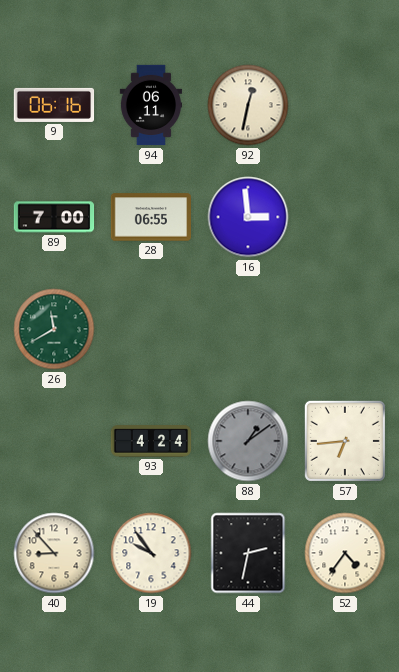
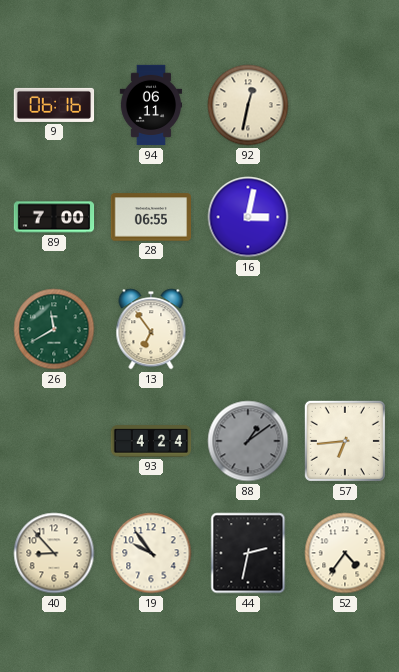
16: 2:59 -> 3:02
13: none -> 6:54
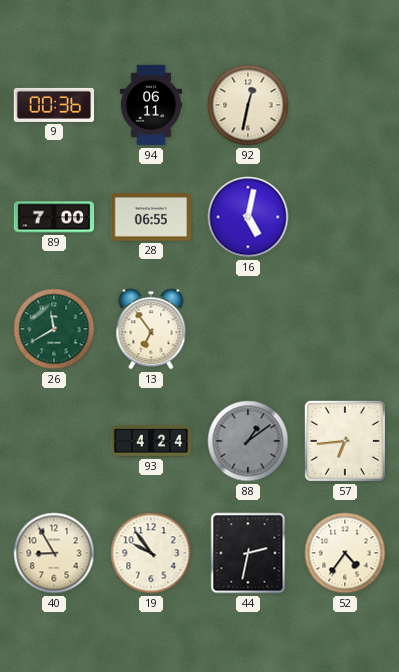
9: 06:16 -> 00:36
16: 3:02 -> 5:02
40: 8:53 -> 8:55
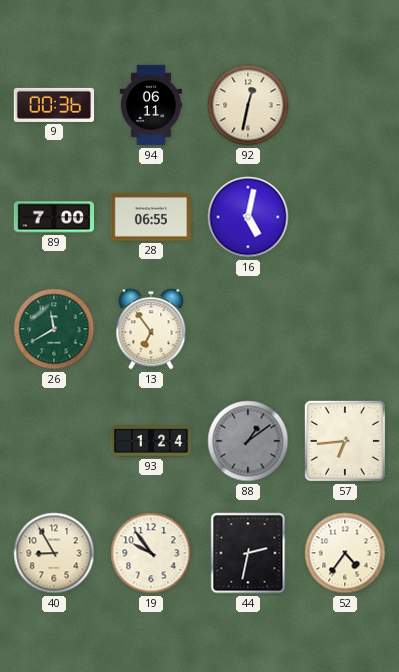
93: 4:24 -> 1:24
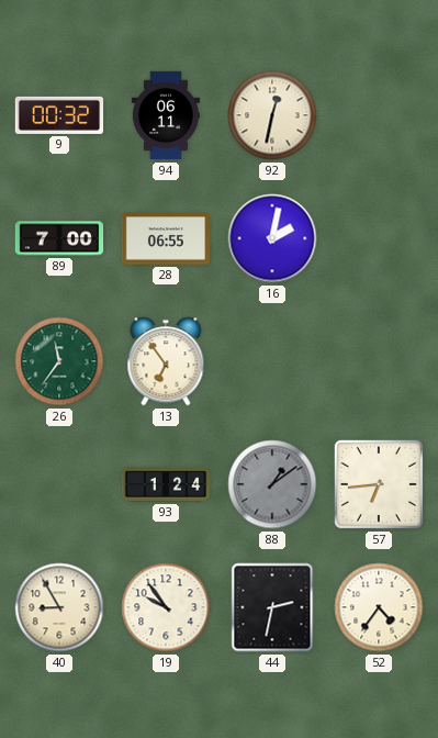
9: 00:36 -> 00:32
16: 5:02 -> 2:02
26: 11:40 -> 11:36
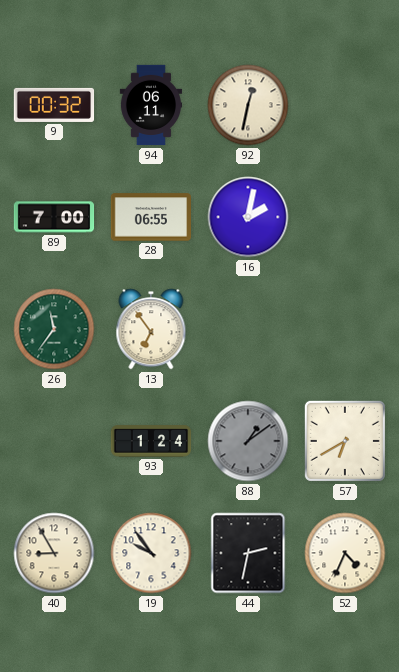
57: 6:44 -> 6:40
52: 4:36 -> 4:34
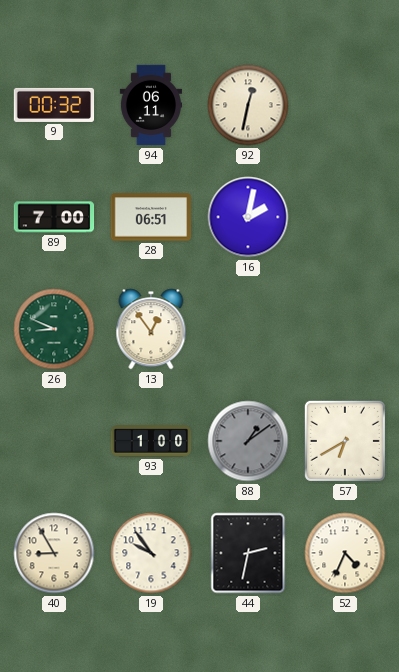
28: 06:55 -> 06:51
26: 11:36 -> 8:49
13: 6:54 -> 12:54
93: 1:24 -> 1:00
